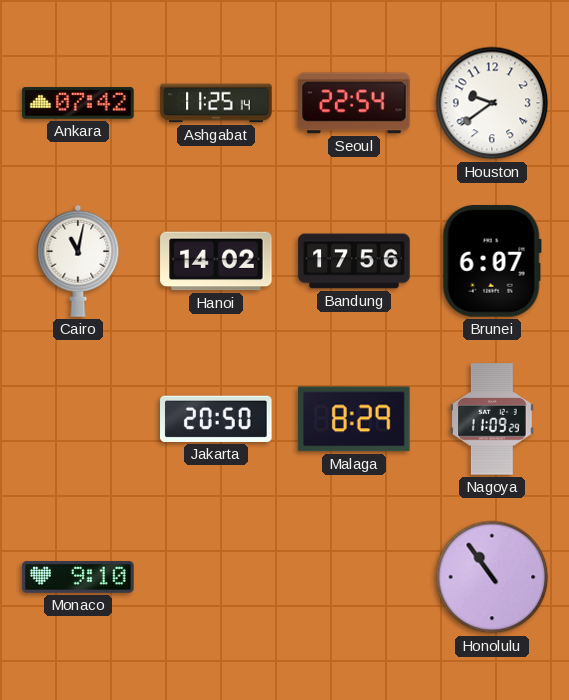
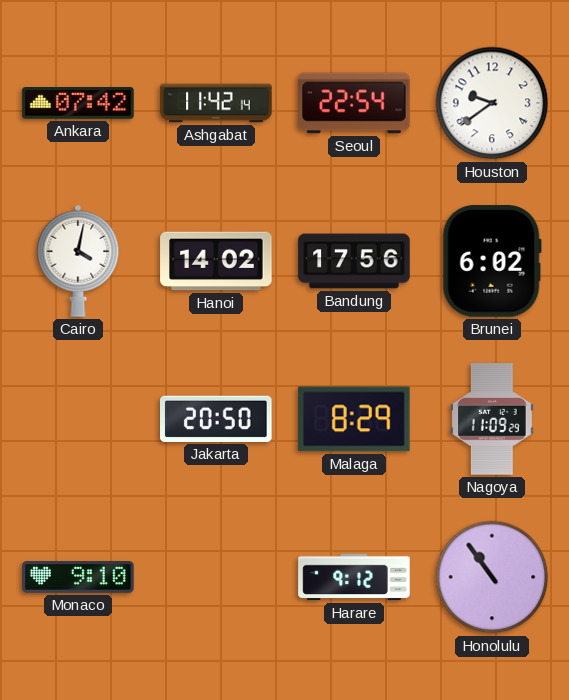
Ashgabat: 11:25 -> 11:42
Cairo: 11:02 -> 4:02
Brunei: 6:07 -> 6:02
Harare: none -> 9:12
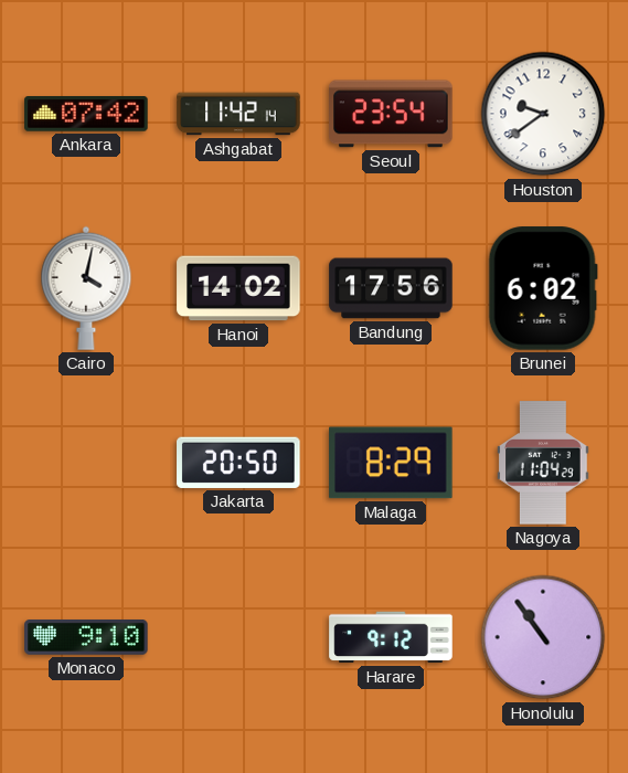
Seoul: 22:54 -> 23:54
Nagoya: 11:09 -> 11:04
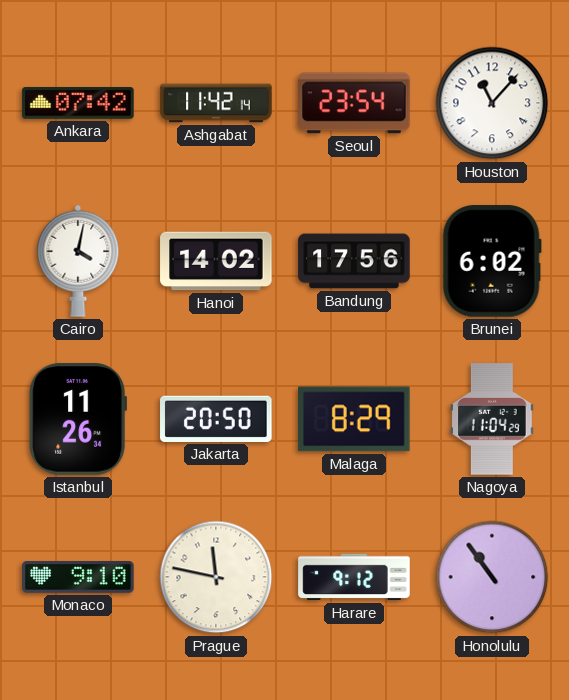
Houston: 9:39 -> 11:07
Istanbul: none -> 11:26
Prague: none -> 11:47
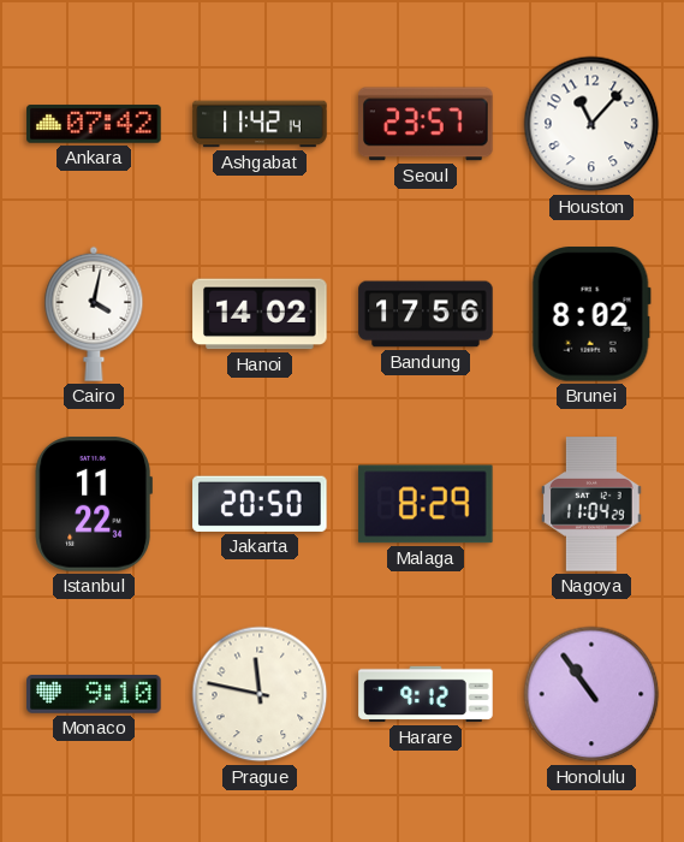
Seoul: 23:54 -> 23:57
Brunei: 6:02 -> 8:02
Istanbul: 11:26 -> 11:22
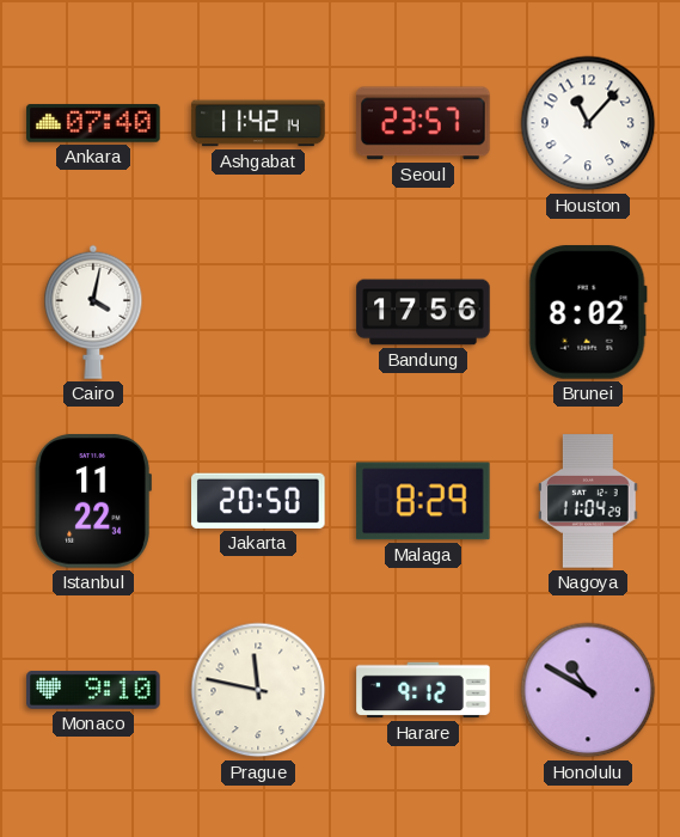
Ankara: 07:42 -> 07:40
Hanoi: 14:02 -> none
Honolulu: 10:54 -> 10:50
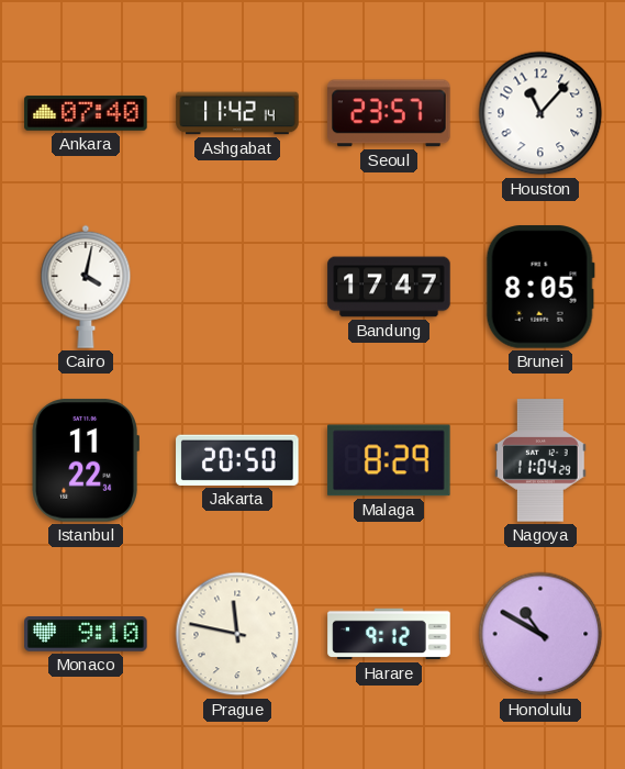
Bandung: 17:56 -> 17:47
Brunei: 8:02 -> 8:05
